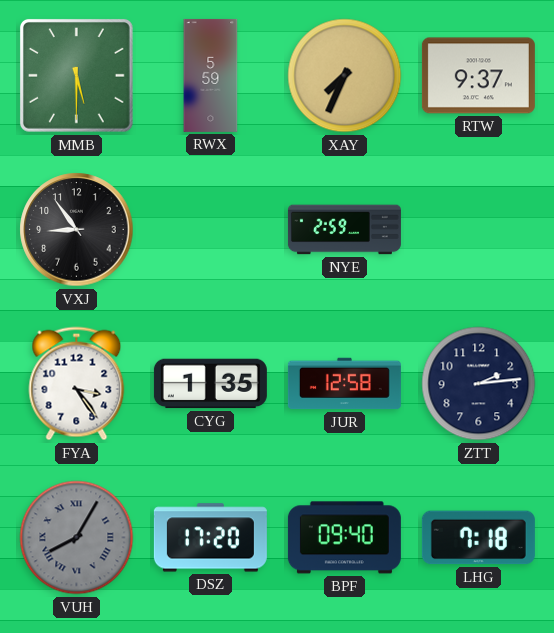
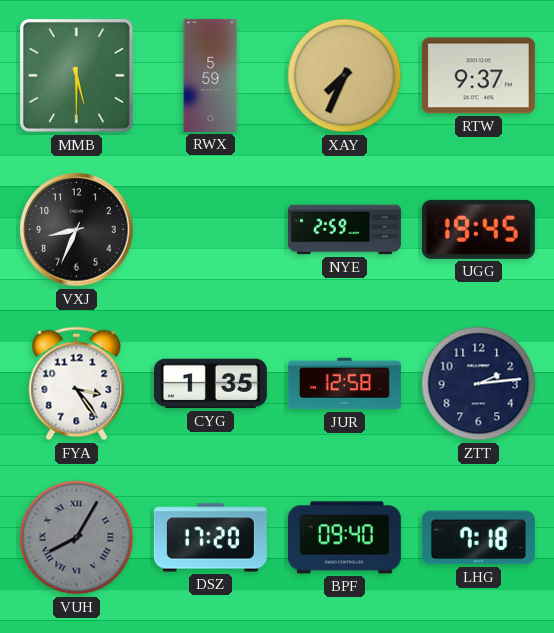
VXJ: 8:54 -> 8:34
UGG: none -> 19:45
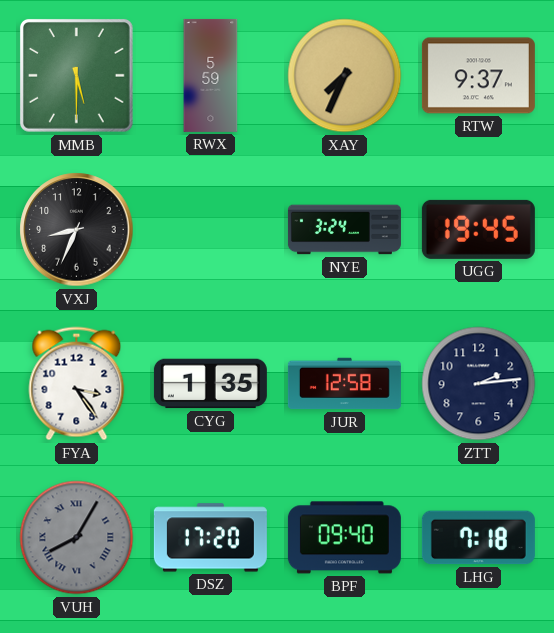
NYE: 2:59 -> 3:24
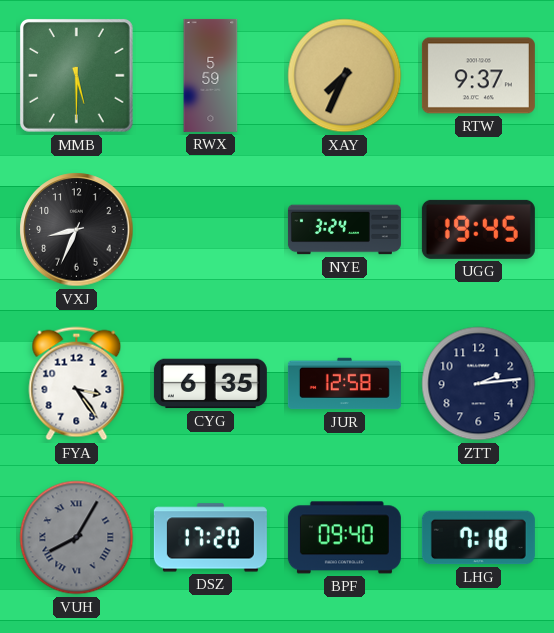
CYG: 1:35 -> 6:35
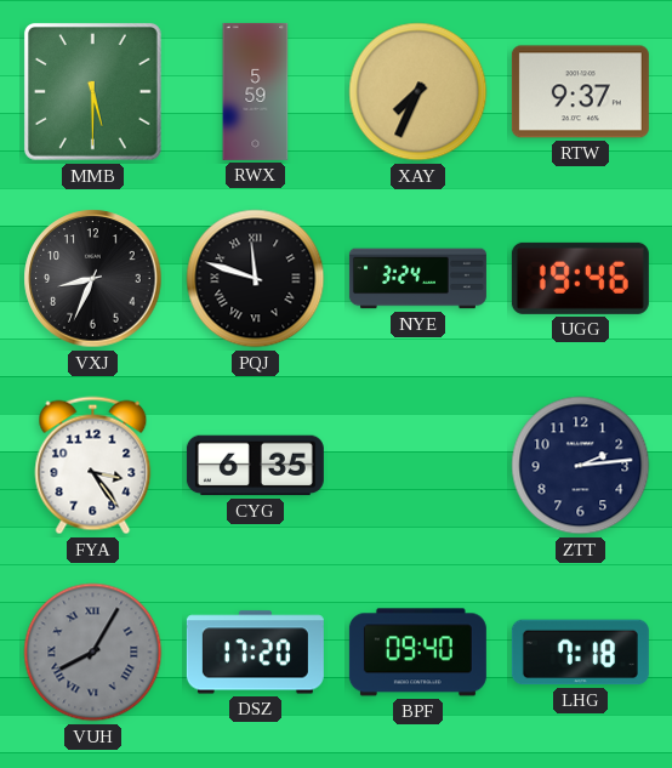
PQJ: none -> 11:48
UGG: 19:45 -> 19:46
JUR: 12:58 -> none
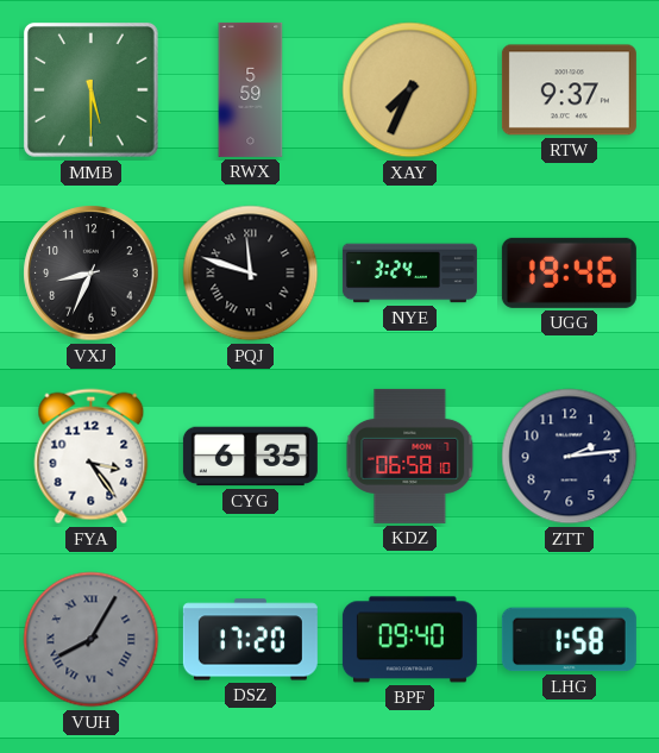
KDZ: none -> 06:58
LHG: 7:18 -> 1:58
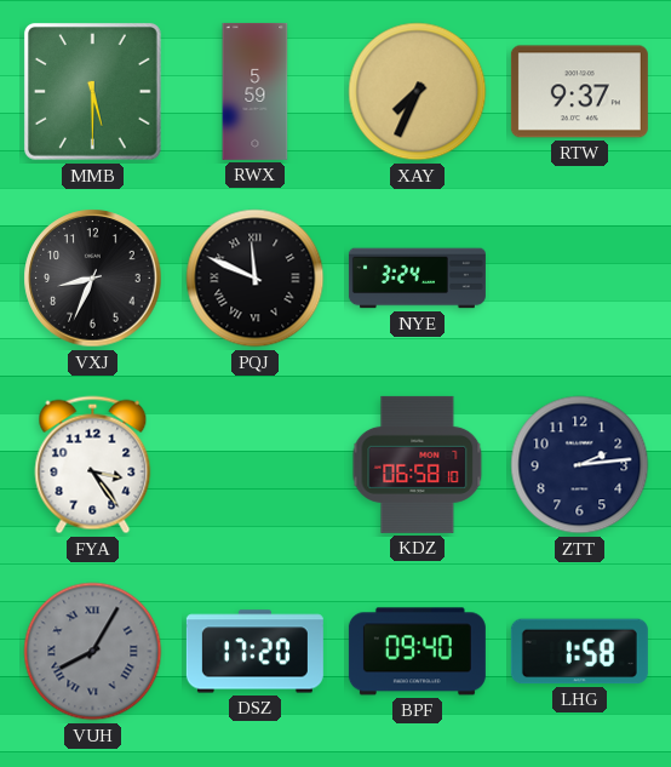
PQJ: 11:48 -> 11:49
UGG: 19:46 -> none
CYG: 6:35 -> none
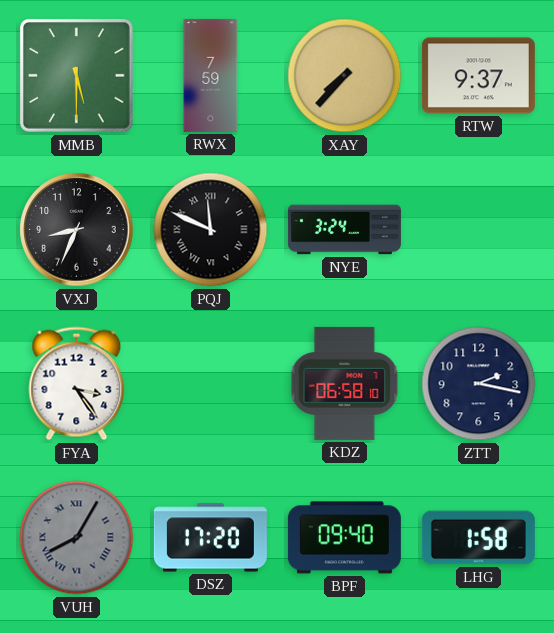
RWX: 5:59 -> 7:59
XAY: 7:34 -> 7:37
ZTT: 2:14 -> 2:17
